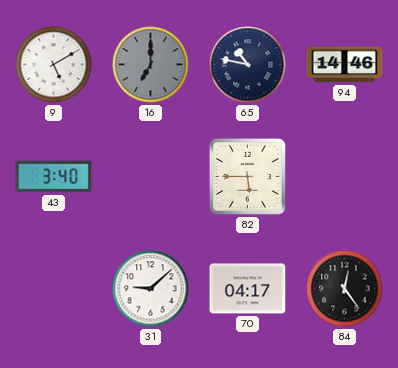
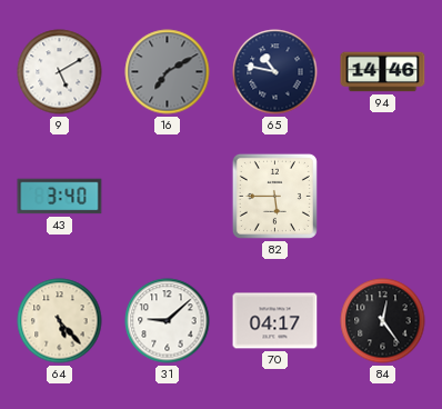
16: 7:00 -> 7:10
64: none -> 5:23
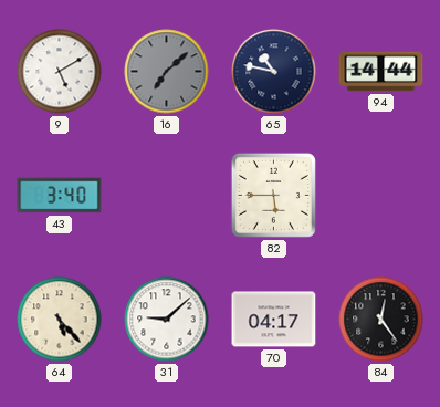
16: 7:10 -> 7:08
94: 14:46 -> 14:44
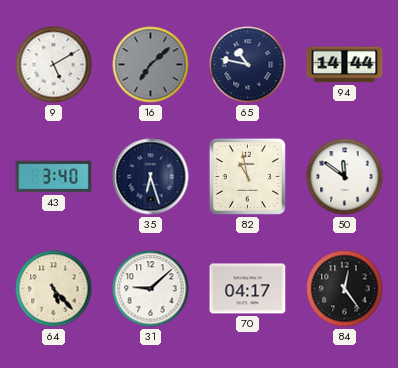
35: none -> 6:27
82: 5:45 -> 10:58
50: none -> 11:51
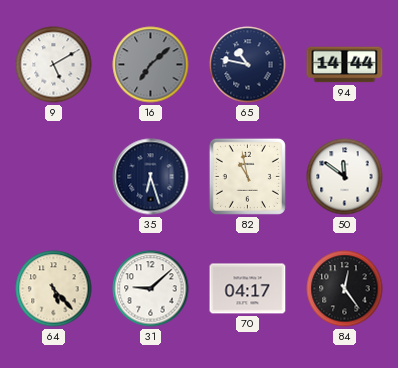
43: 3:40 -> none
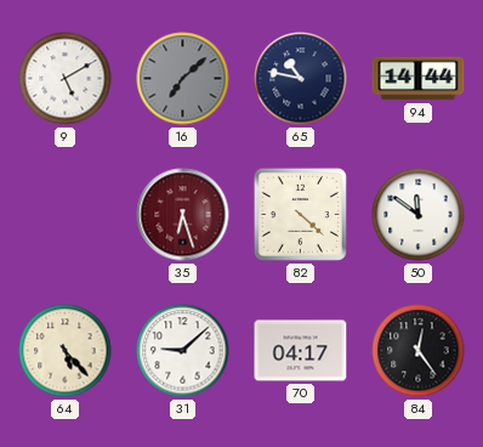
35 dial: navy -> burgundy
82: 10:58 -> 4:22
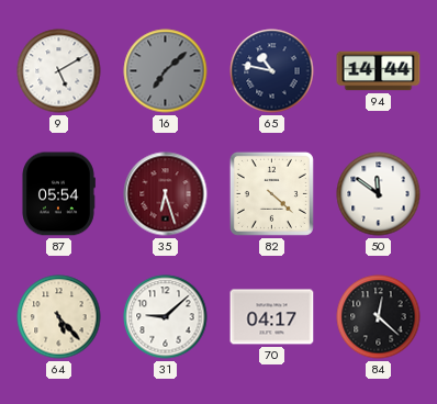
87: none -> 05:54
84: 12:24 -> 12:22
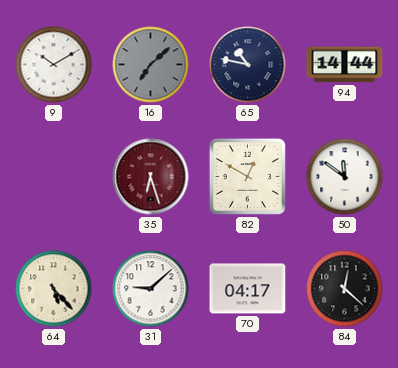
9: 5:10 -> 10:10
87: 05:54 -> none
82: 4:22 -> 12:50
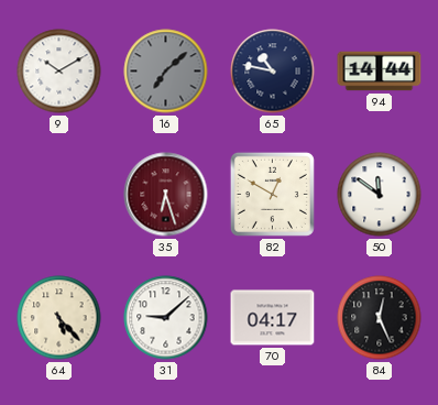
84: 12:22 -> 12:26
